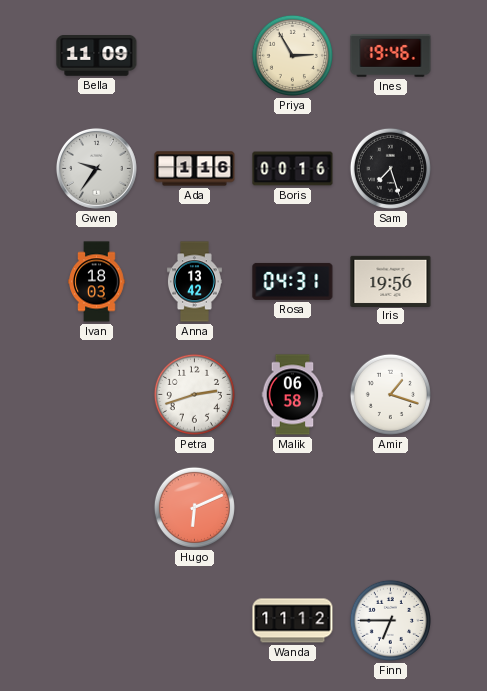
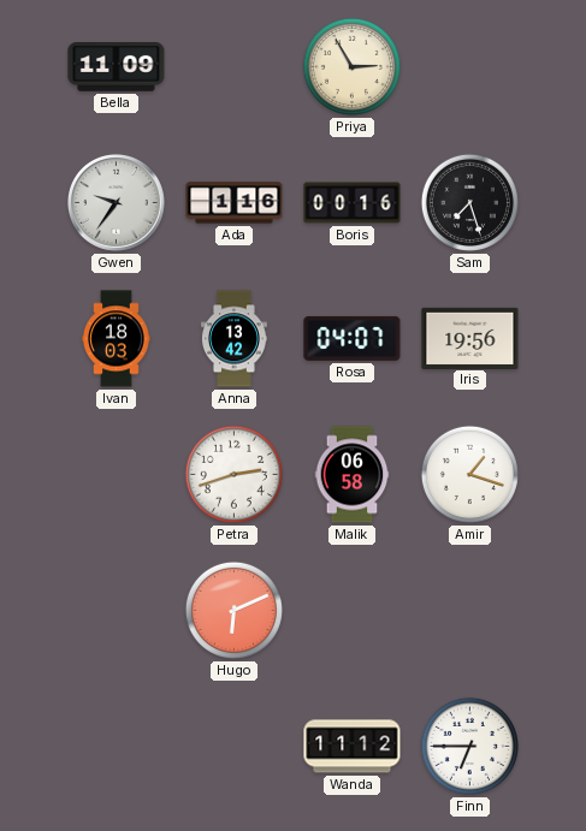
Ines: 19:46 -> none
Rosa: 04:31 -> 04:07
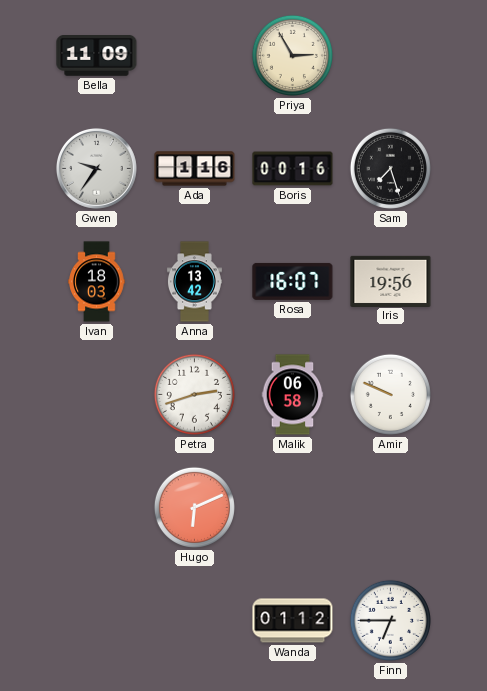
Rosa: 04:07 -> 16:07
Amir: 1:18 -> 9:49
Wanda: 11:12 -> 01:12
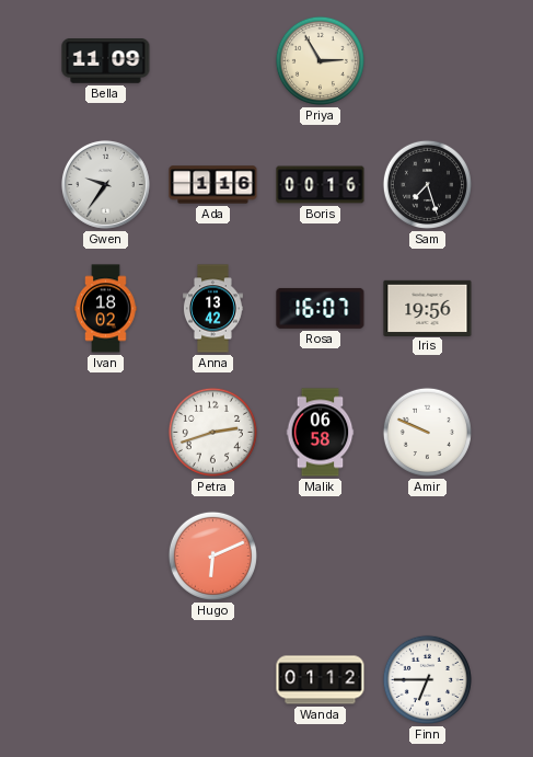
Ivan: 18:03 -> 18:02
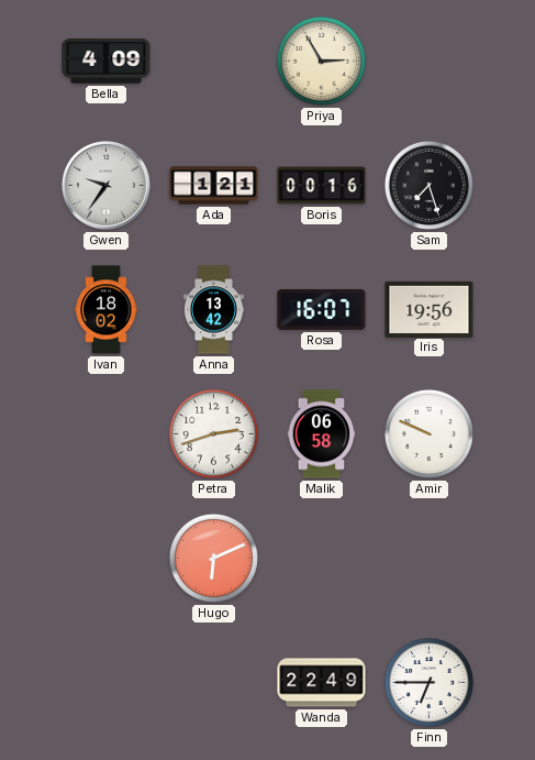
Bella: 11:09 -> 4:09
Ada: 1:16 -> 1:21
Wanda: 01:12 -> 22:49
